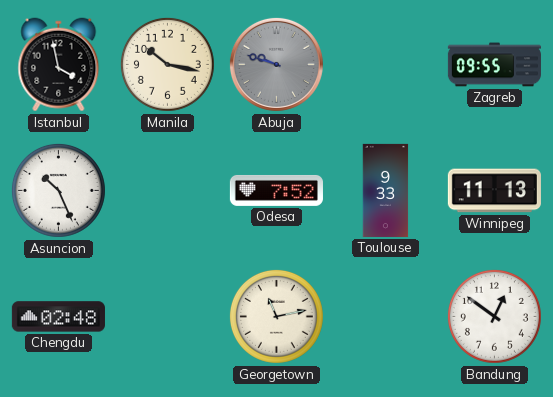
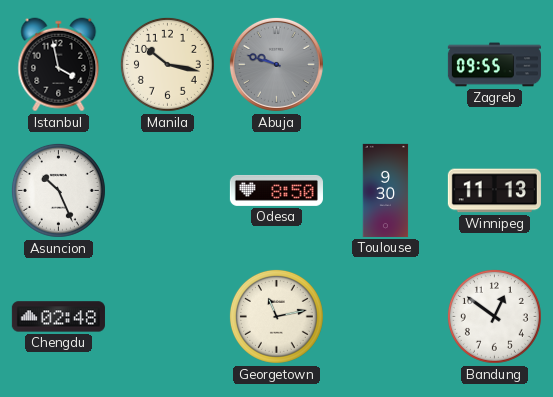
Odesa: 7:52 -> 8:50
Toulouse: 9:33 -> 9:30
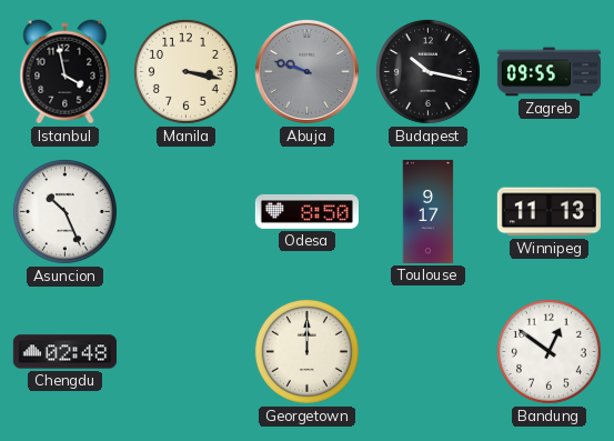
Manila: 10:17 -> 3:17
Budapest: none -> 10:17
Toulouse: 9:30 -> 9:17
Georgetown: 11:13 -> 12:00
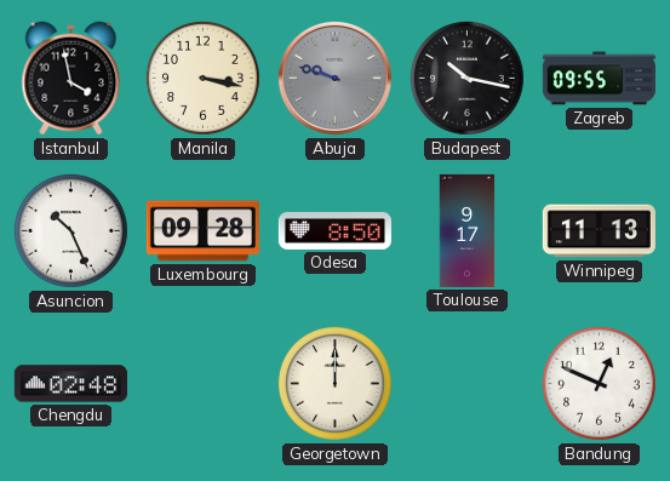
Luxembourg: none -> 09:28
Bandung: 12:51 -> 12:49
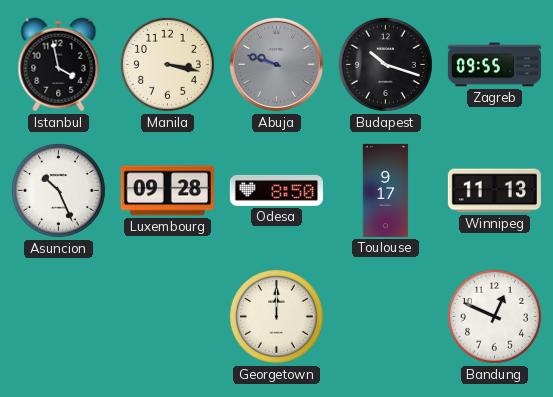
Budapest: 10:17 -> 10:18
Chengdu: 02:48 -> none
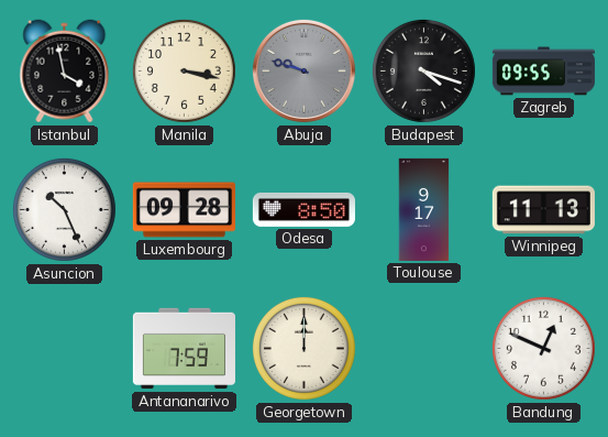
Budapest: 10:18 -> 4:18
Antananarivo: none -> 7:59
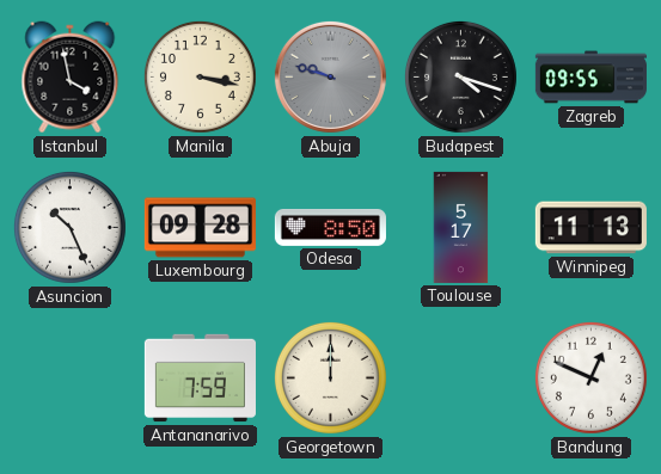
Toulouse: 9:17 -> 5:17
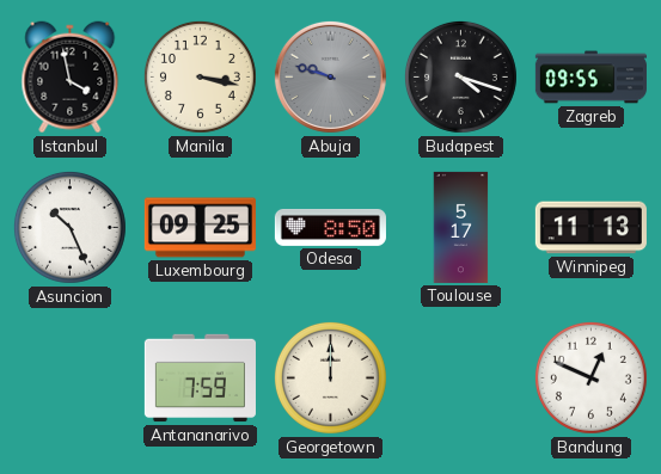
Luxembourg: 09:28 -> 09:25
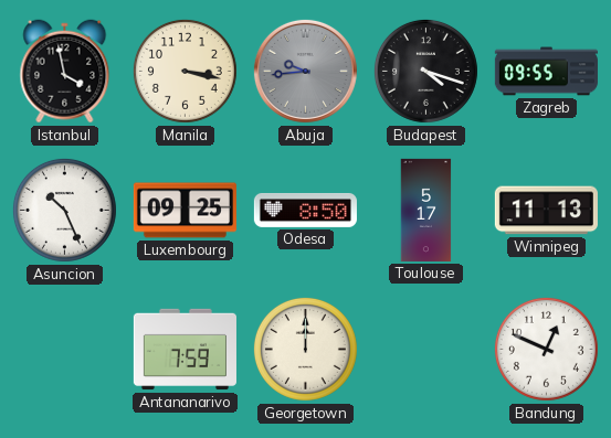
Abuja: 9:48 -> 9:44
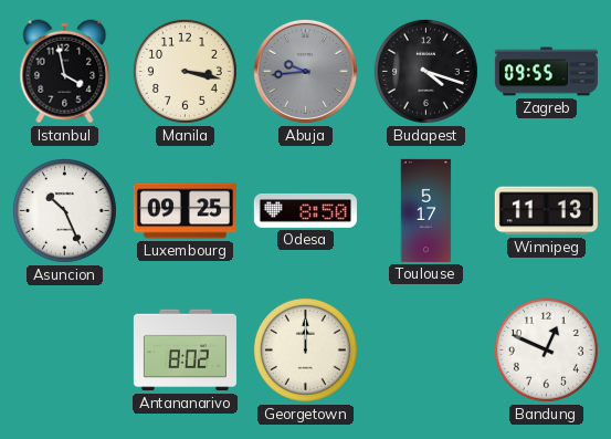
Antananarivo: 7:59 -> 8:02
